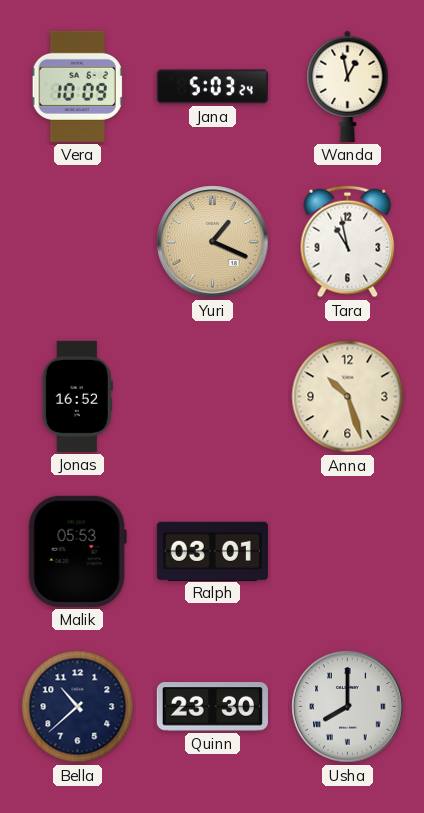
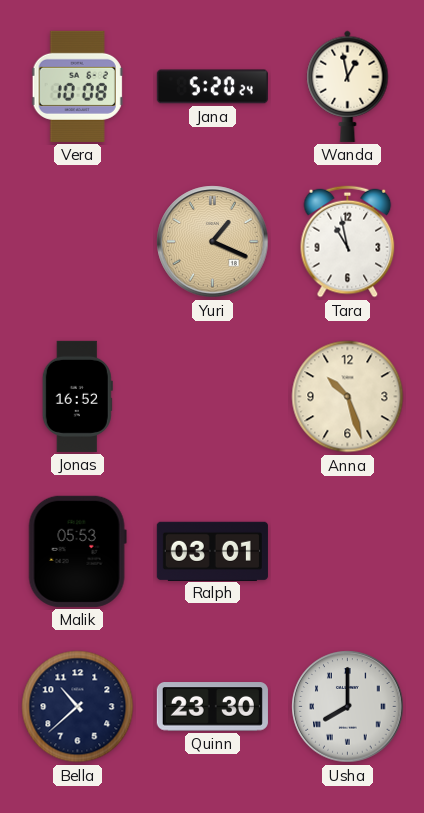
Vera: 10:09 -> 10:08
Jana: 5:03 -> 5:20
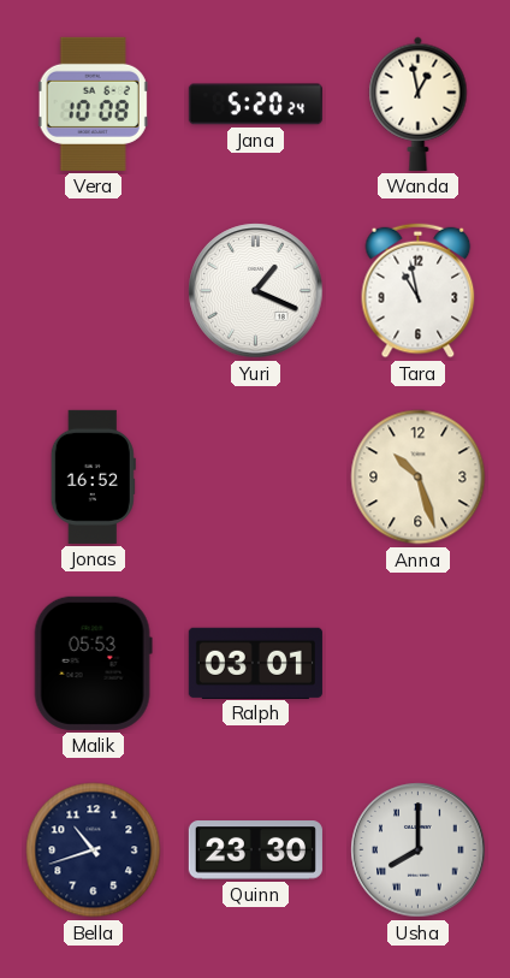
Yuri dial: champagne -> white
Bella: 10:38 -> 10:42
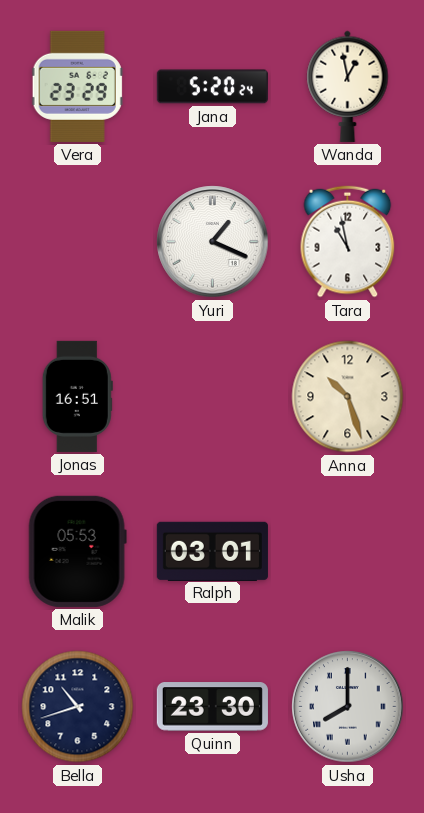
Vera: 10:08 -> 23:29
Jonas: 16:52 -> 16:51
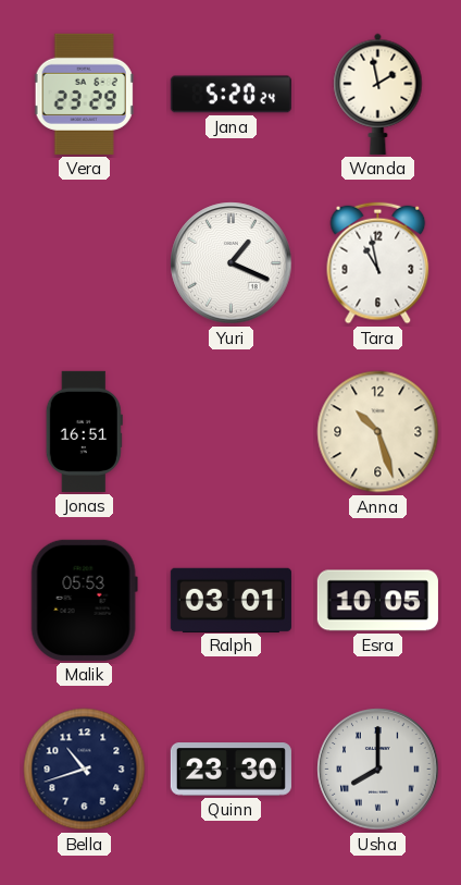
Wanda: 12:58 -> 1:58
Esra: none -> 10:05
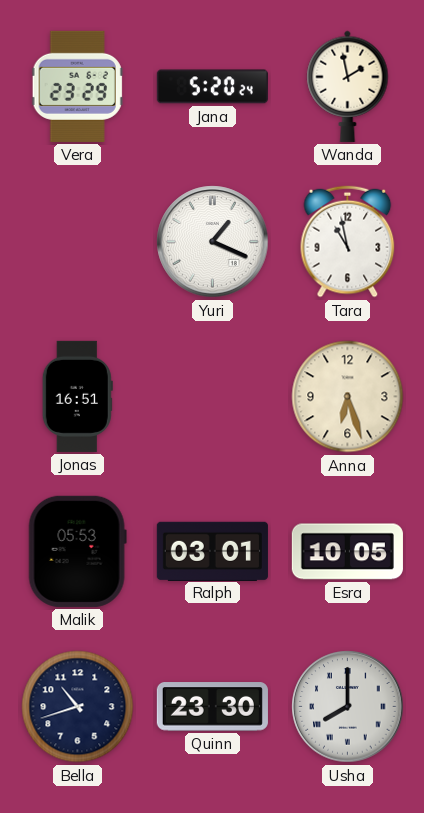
Anna: 10:27 -> 6:27
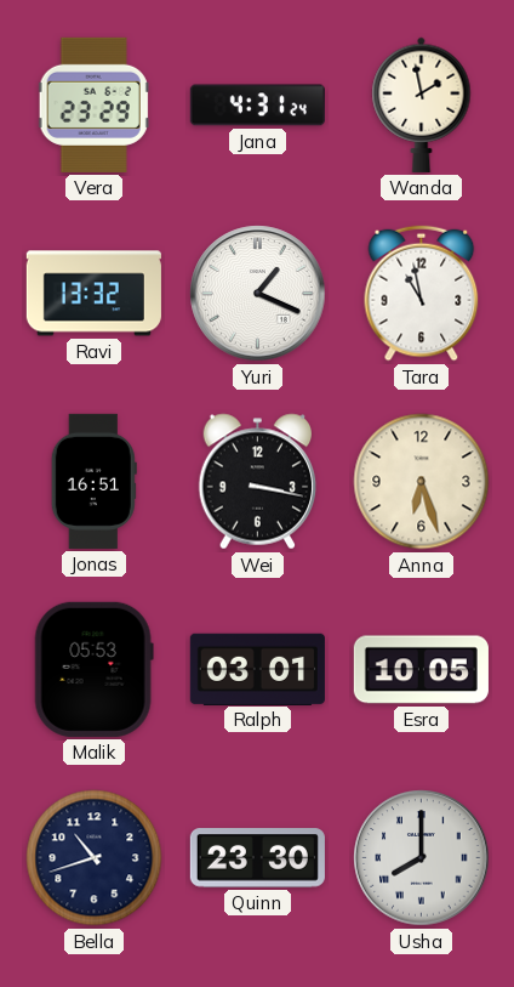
Jana: 5:20 -> 4:31
Ravi: none -> 13:32
Wei: none -> 3:17
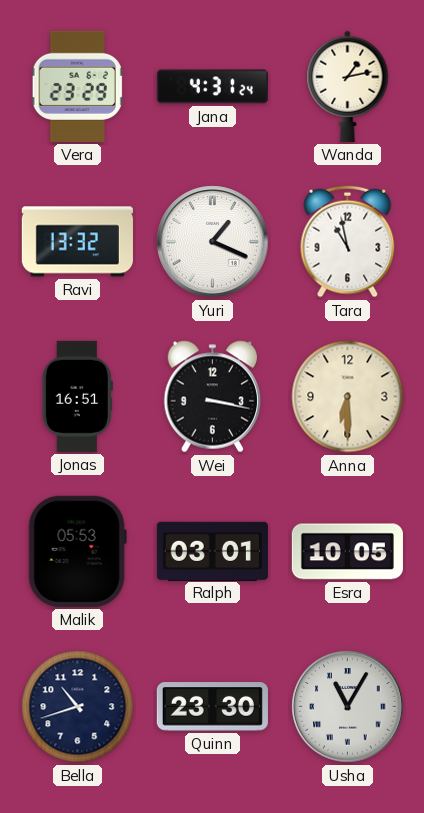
Wanda: 1:58 -> 1:13
Anna: 6:27 -> 6:30
Usha: 8:00 -> 11:05
